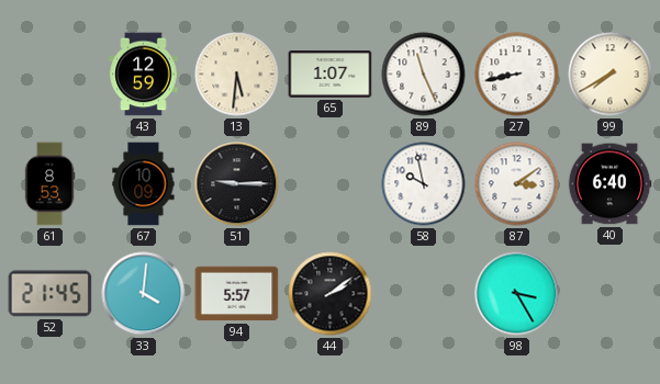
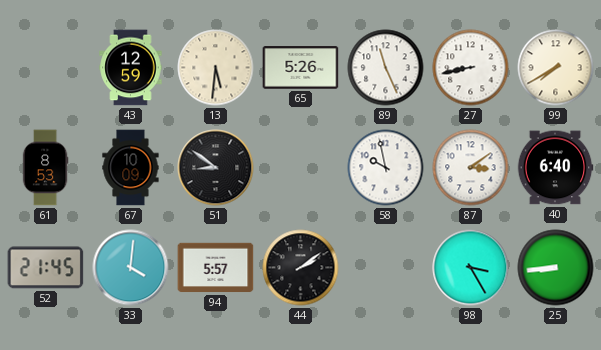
65: 1:07 -> 5:26
51: 9:15 -> 8:51
25: none -> 8:44
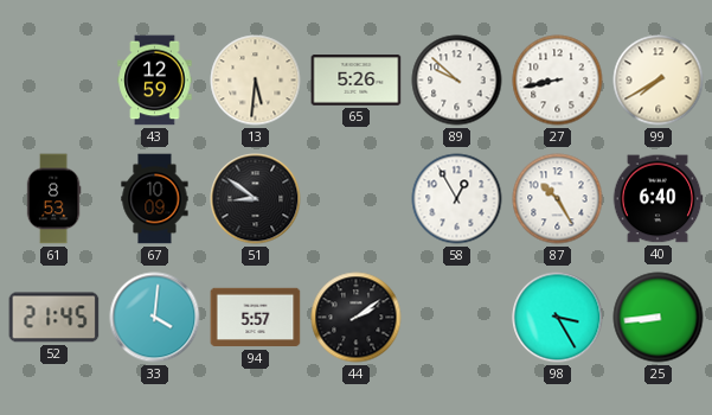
89: 11:26 -> 9:52
58: 9:58 -> 12:55
87: 3:09 -> 10:25
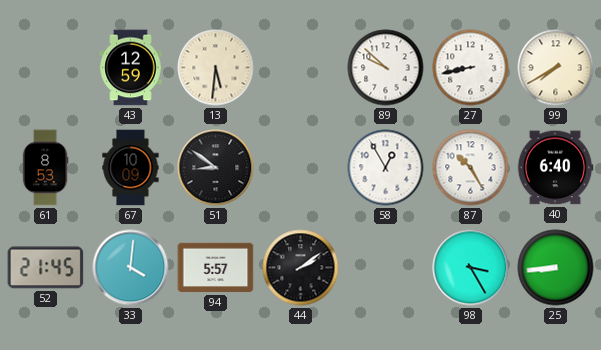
65: 5:26 -> none
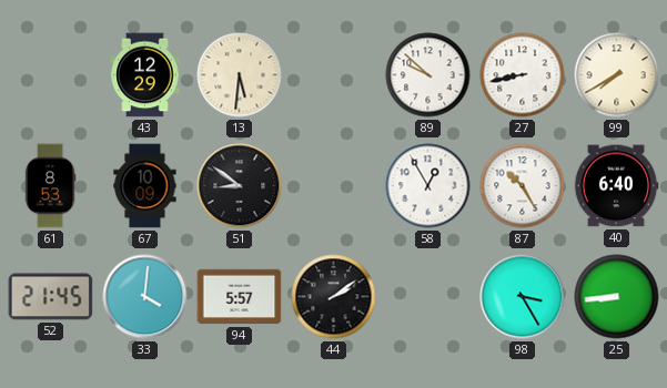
43: 12:59 -> 12:29
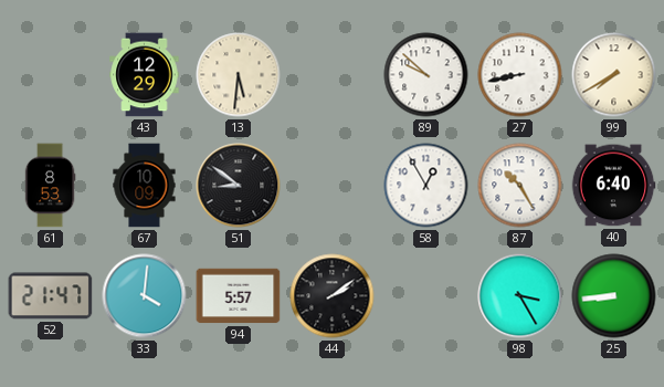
52: 21:45 -> 21:47
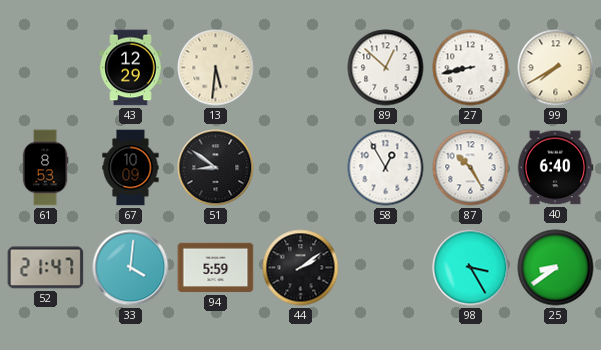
89: 9:52 -> 12:52
94: 5:57 -> 5:59
25: 8:44 -> 8:39
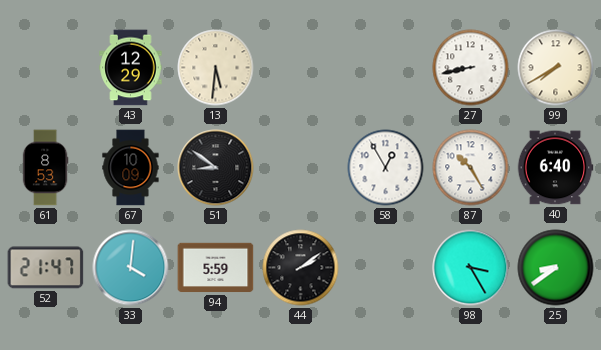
89: 12:52 -> none
